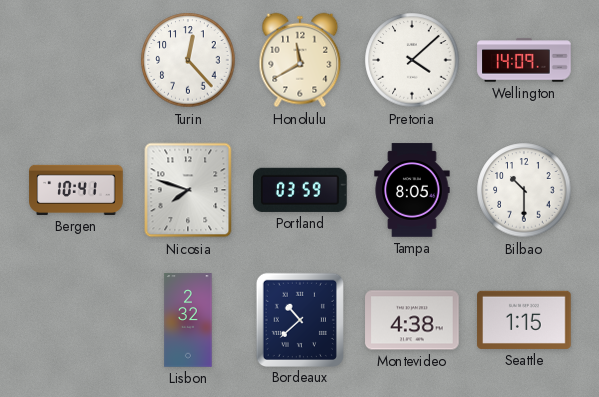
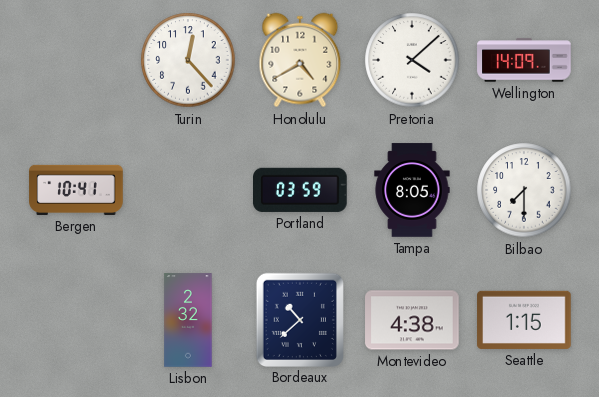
Honolulu: 11:40 -> 4:40
Nicosia: 7:48 -> none
Bilbao: 10:30 -> 7:30
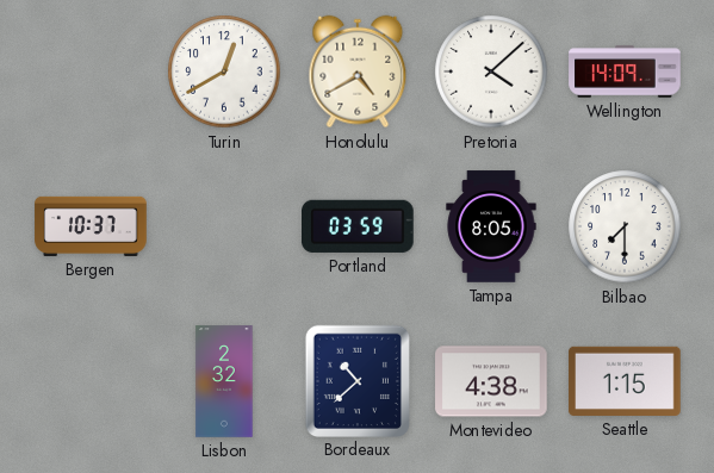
Turin: 12:23 -> 12:40
Bergen: 10:41 -> 10:37
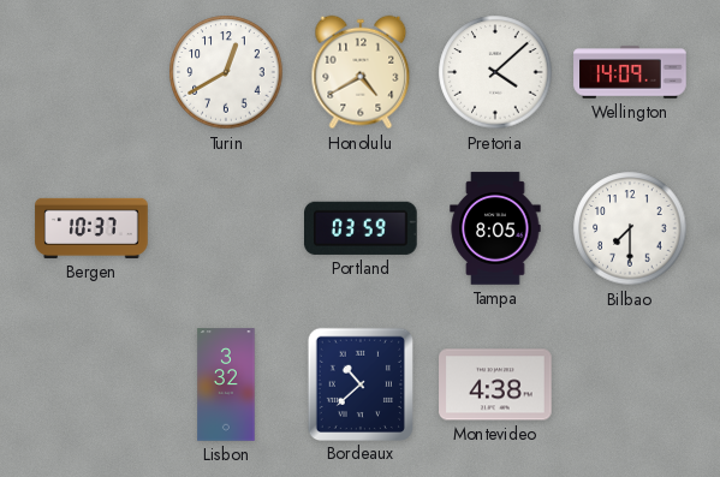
Lisbon: 2:32 -> 3:32
Seattle: 1:15 -> none
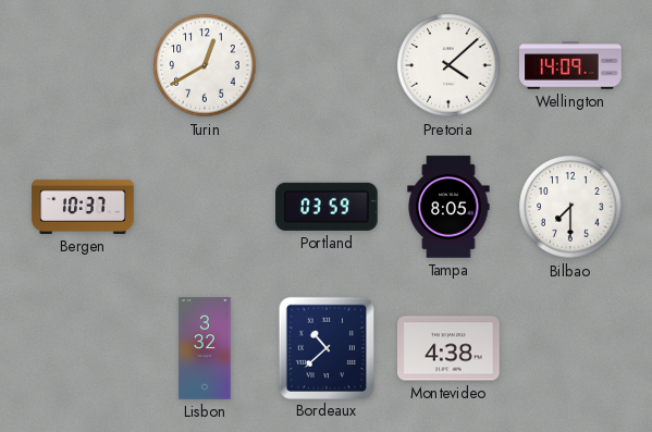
Honolulu: 4:40 -> none
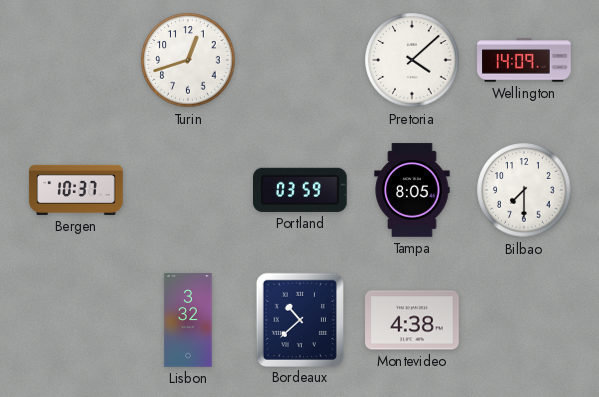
Turin: 12:40 -> 12:42
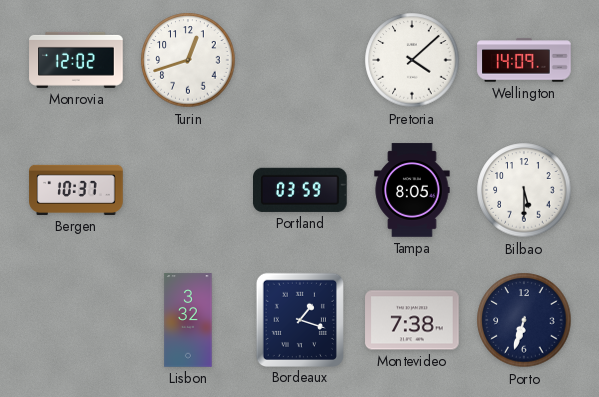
Monrovia: none -> 12:02
Bilbao: 7:30 -> 5:30
Bordeaux: 10:38 -> 1:18
Montevideo: 4:38 -> 7:38
Porto: none -> 6:33
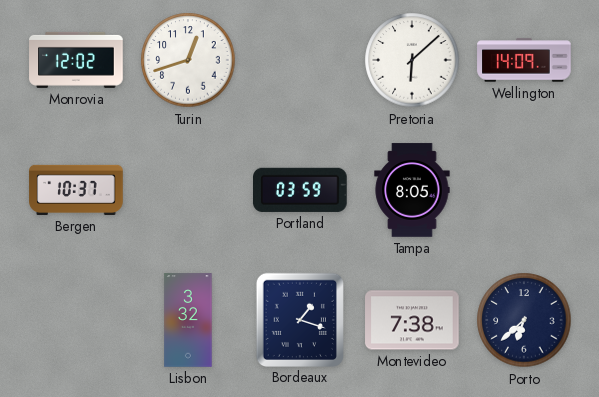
Pretoria: 4:08 -> 6:08
Bilbao: 5:30 -> none
Porto: 6:33 -> 6:38
